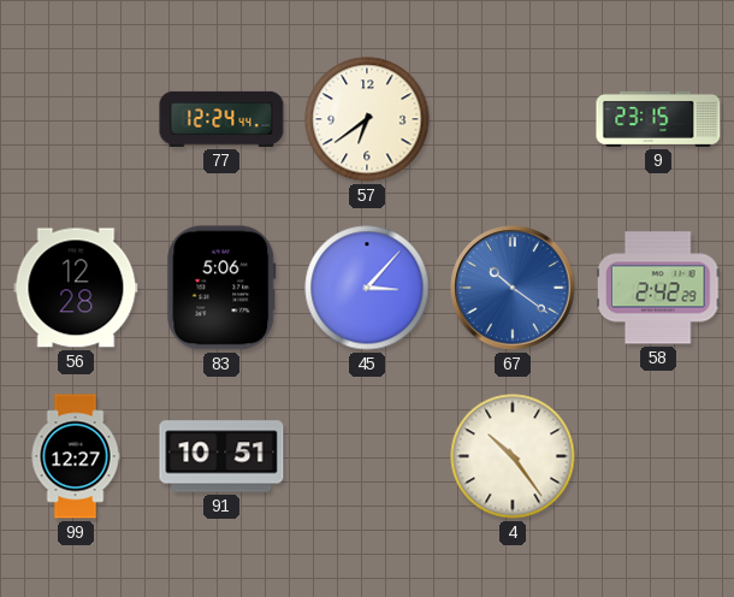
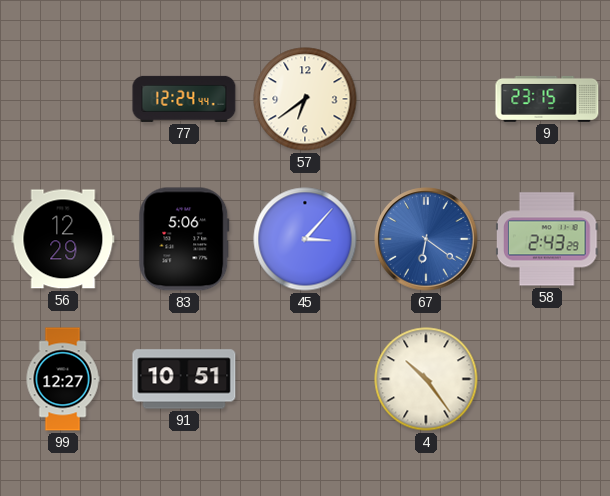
56: 12:28 -> 12:29
67: 10:21 -> 6:21
58: 2:42 -> 2:43
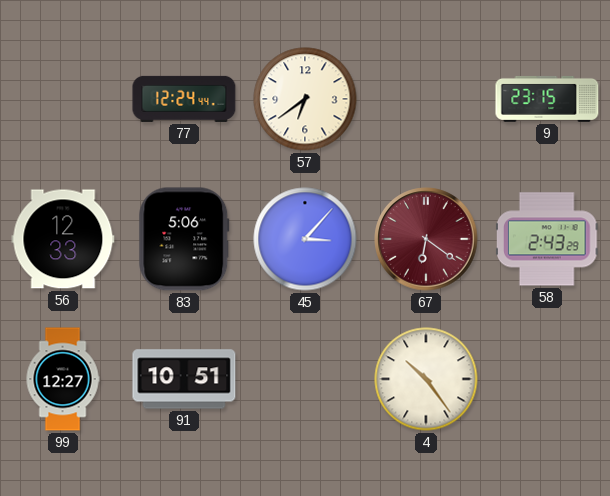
56: 12:29 -> 12:33
67 dial: blue -> burgundy
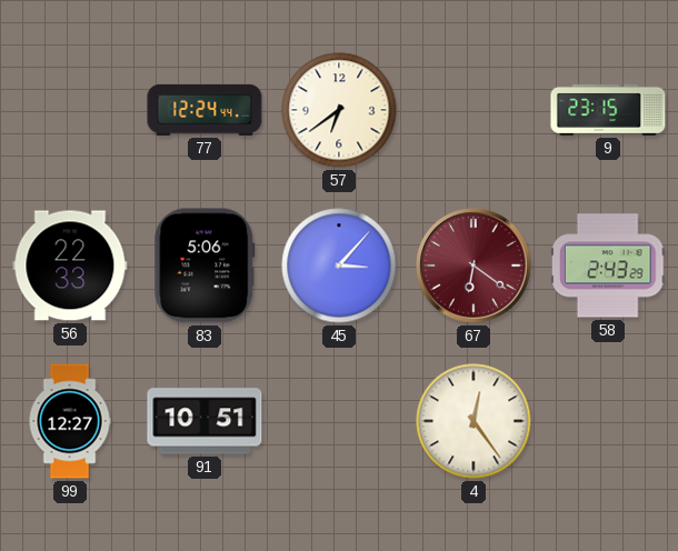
56: 12:33 -> 22:33
4: 10:24 -> 12:24
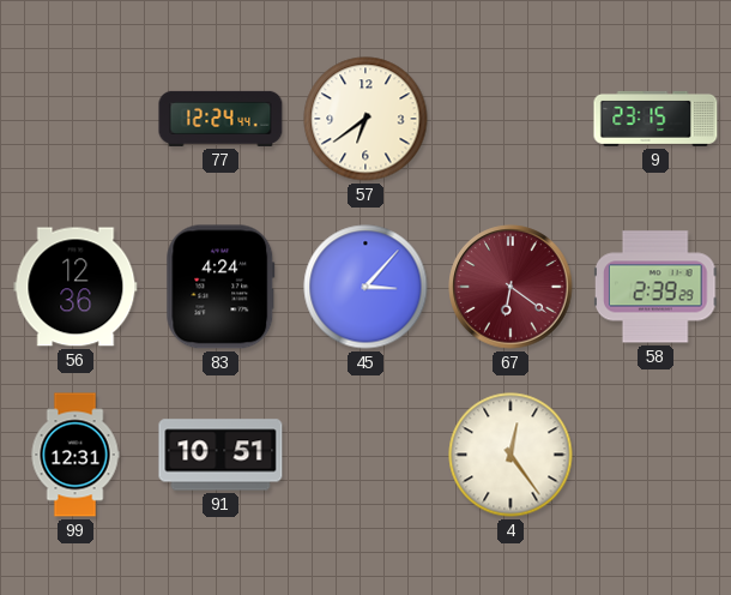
56: 22:33 -> 12:36
83: 5:06 -> 4:24
58: 2:43 -> 2:39
99: 12:27 -> 12:31
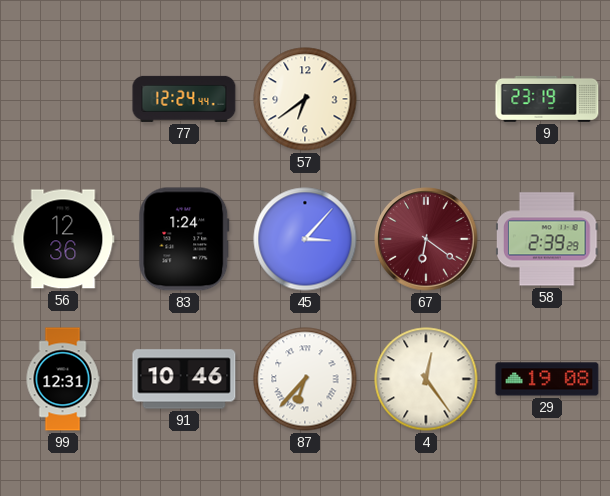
9: 23:15 -> 23:19
83: 4:24 -> 1:24
91: 10:51 -> 10:46
87: none -> 6:37
29: none -> 19:08
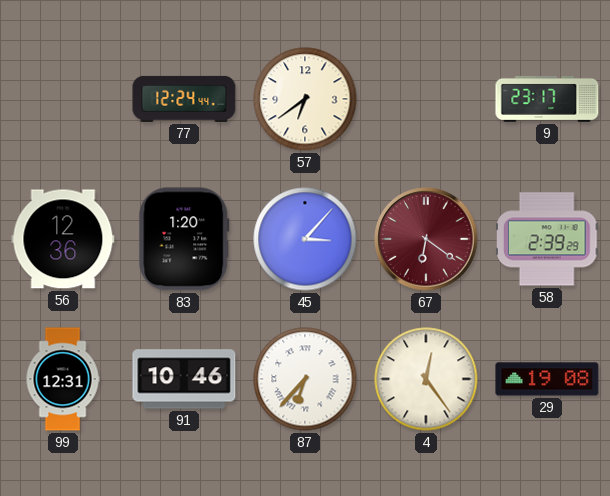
9: 23:19 -> 23:17
83: 1:24 -> 1:20
